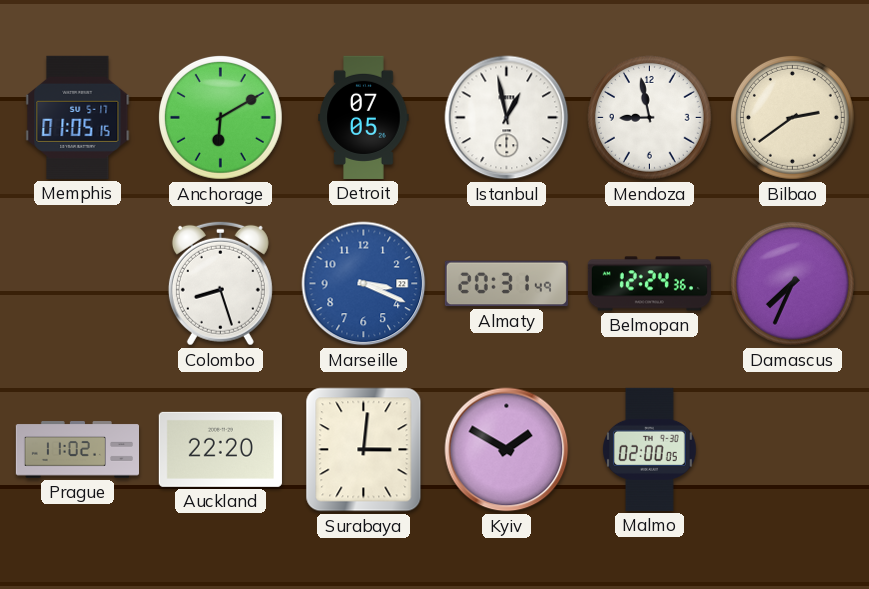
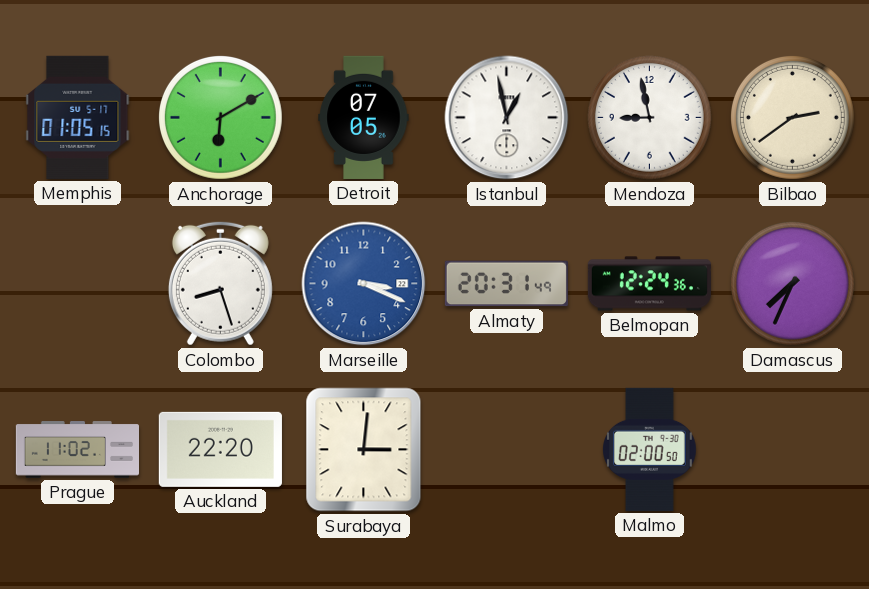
Kyiv: 1:50 -> none
Malmo: 02:00:05 -> 02:00:50
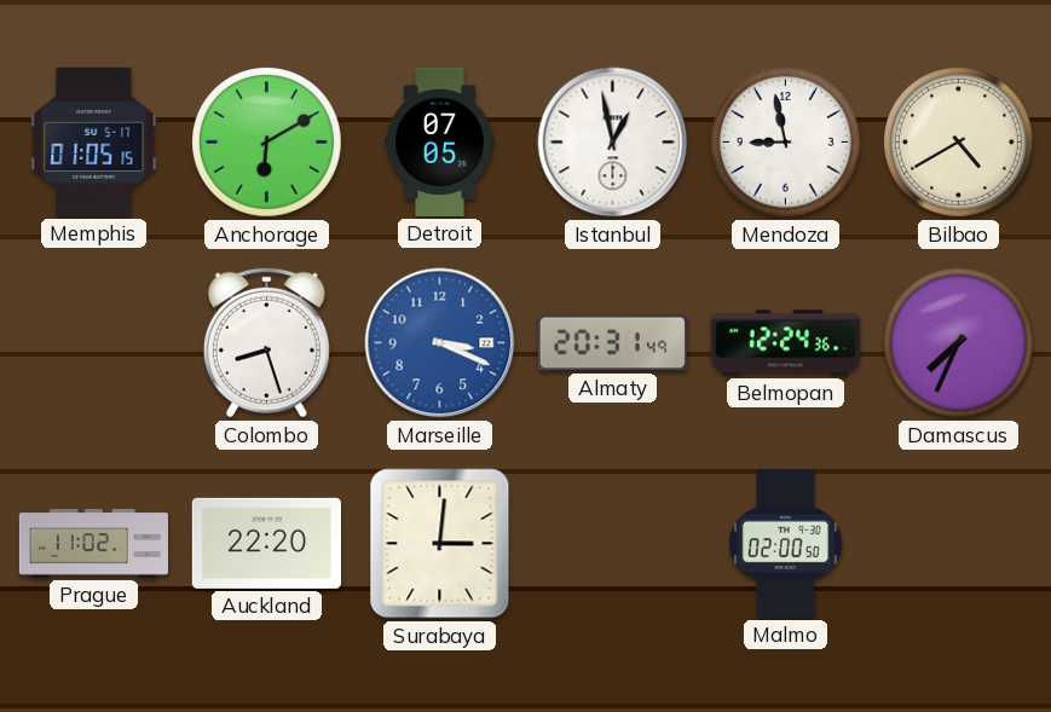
Bilbao: 2:39 -> 4:40
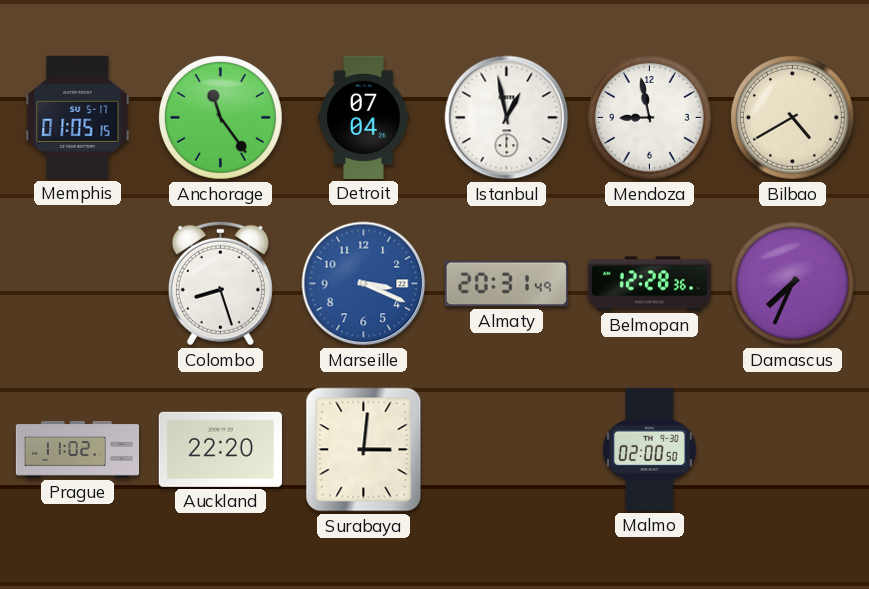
Anchorage: 6:10 -> 11:24
Detroit: 07:05 -> 07:04
Belmopan: 12:24 -> 12:28
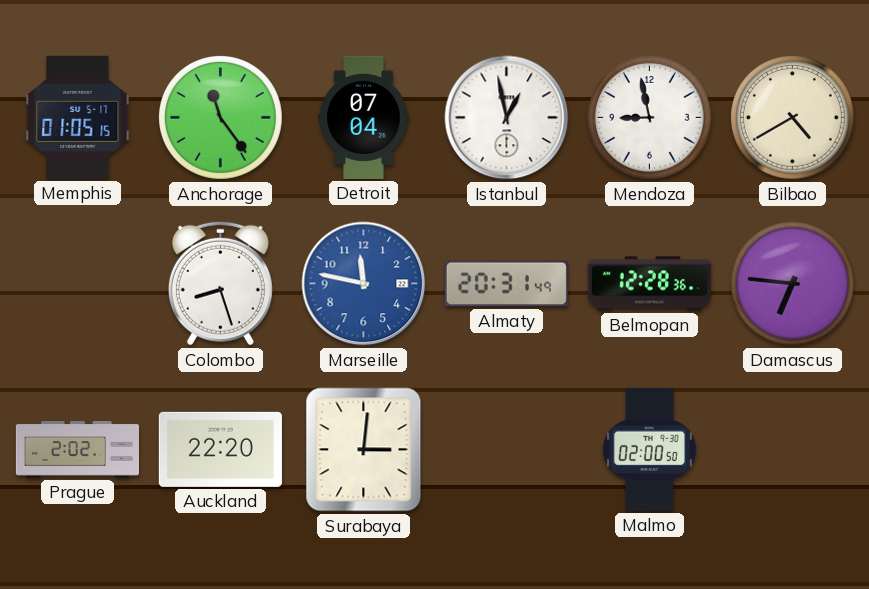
Marseille: 3:19 -> 11:47
Damascus: 7:34 -> 6:46
Prague: 11:02 -> 2:02
